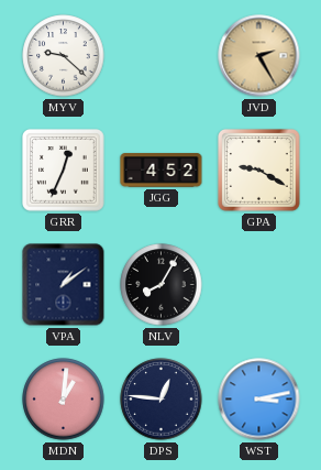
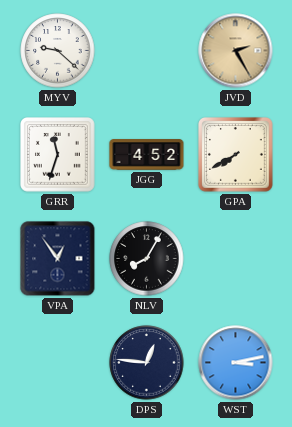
GRR: 12:34 -> 11:33
GPA: 9:20 -> 7:40
VPA: 1:09 -> 12:54
MDN: 1:01 -> none
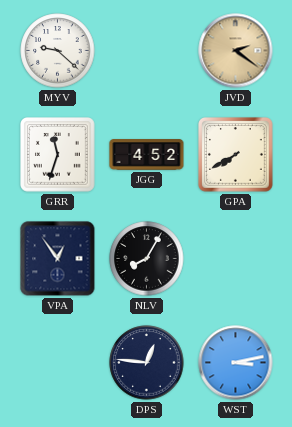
JVD: 2:25 -> 2:21
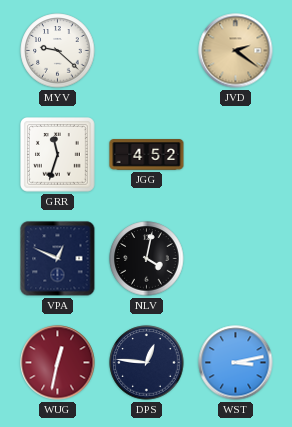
GPA: 7:40 -> none
VPA: 12:54 -> 12:49
NLV: 8:05 -> 4:02
WUG: none -> 12:32
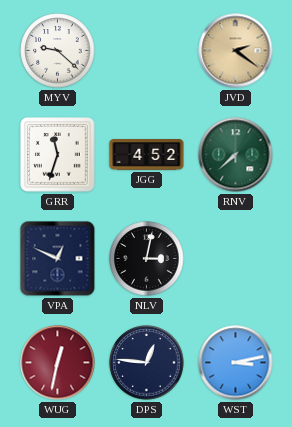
RNV: none -> 7:38
NLV: 4:02 -> 3:02
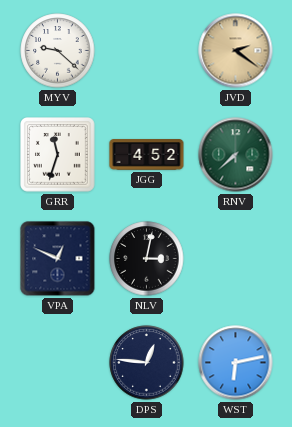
WUG: 12:32 -> none
WST: 3:13 -> 6:13
